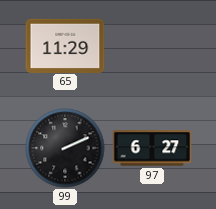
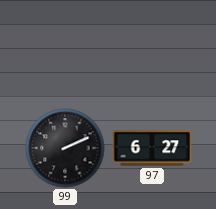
65: 11:29 -> none
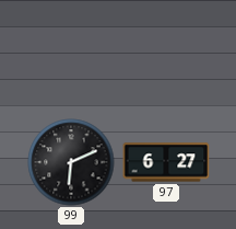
99: 2:11 -> 6:11
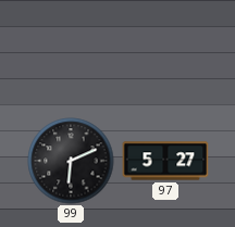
97: 6:27 -> 5:27
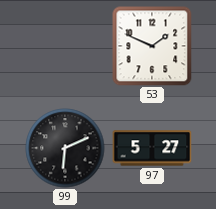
53: none -> 1:49
